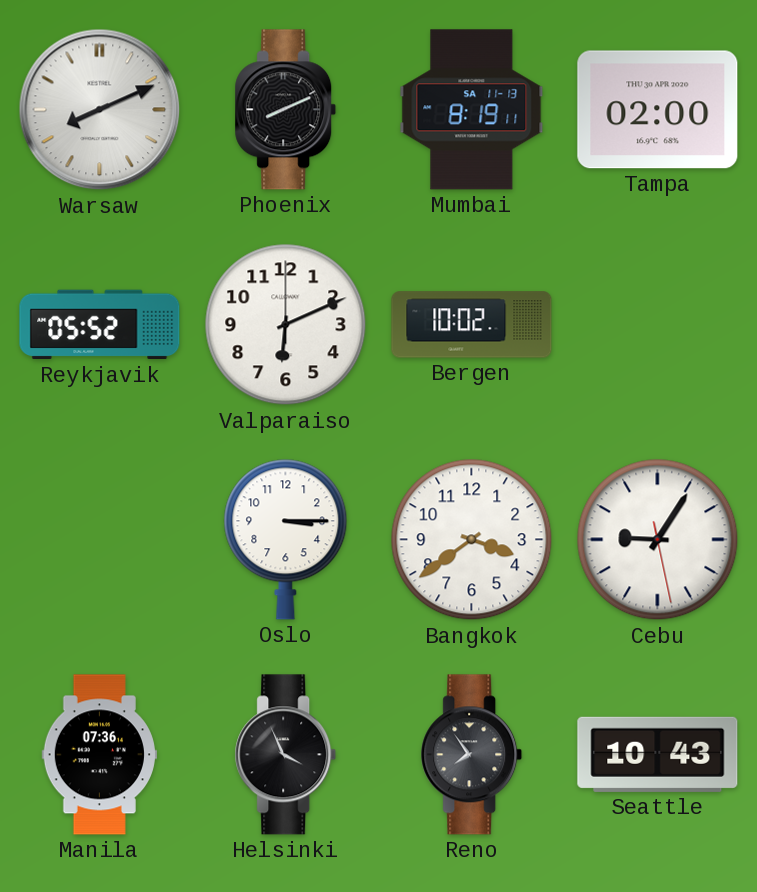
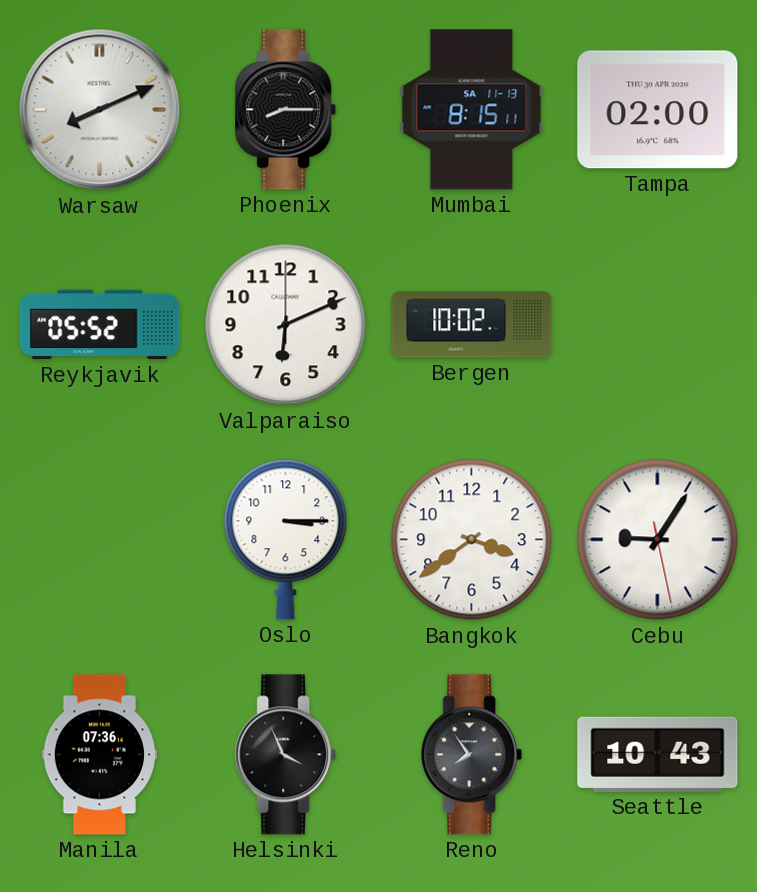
Phoenix: 8:11 -> 8:15
Mumbai: 8:19 -> 8:15
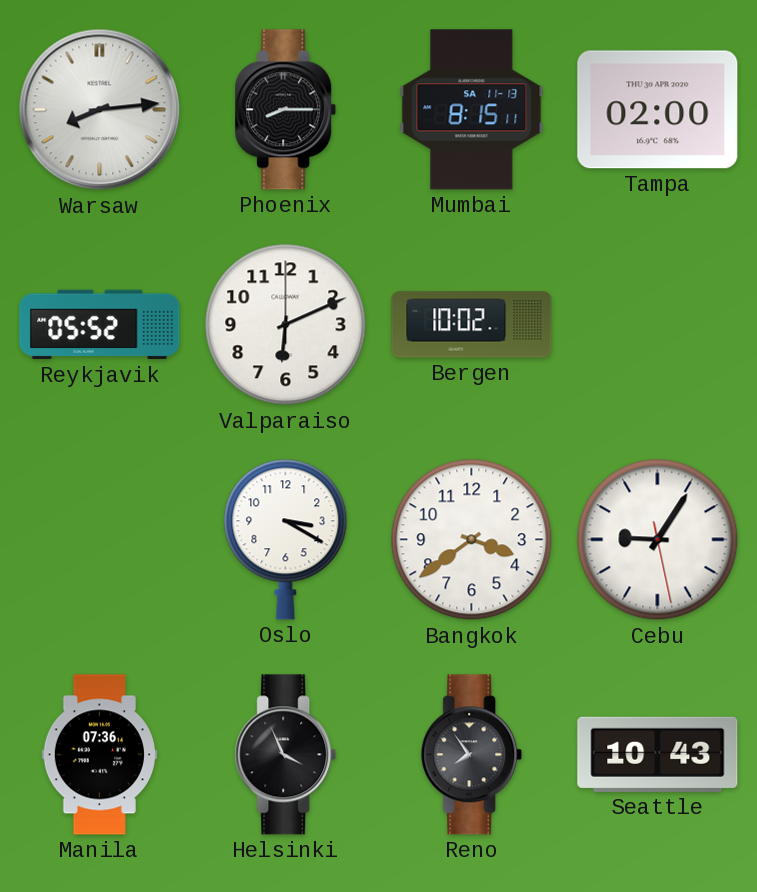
Warsaw: 8:11 -> 8:14
Oslo: 3:15 -> 3:20
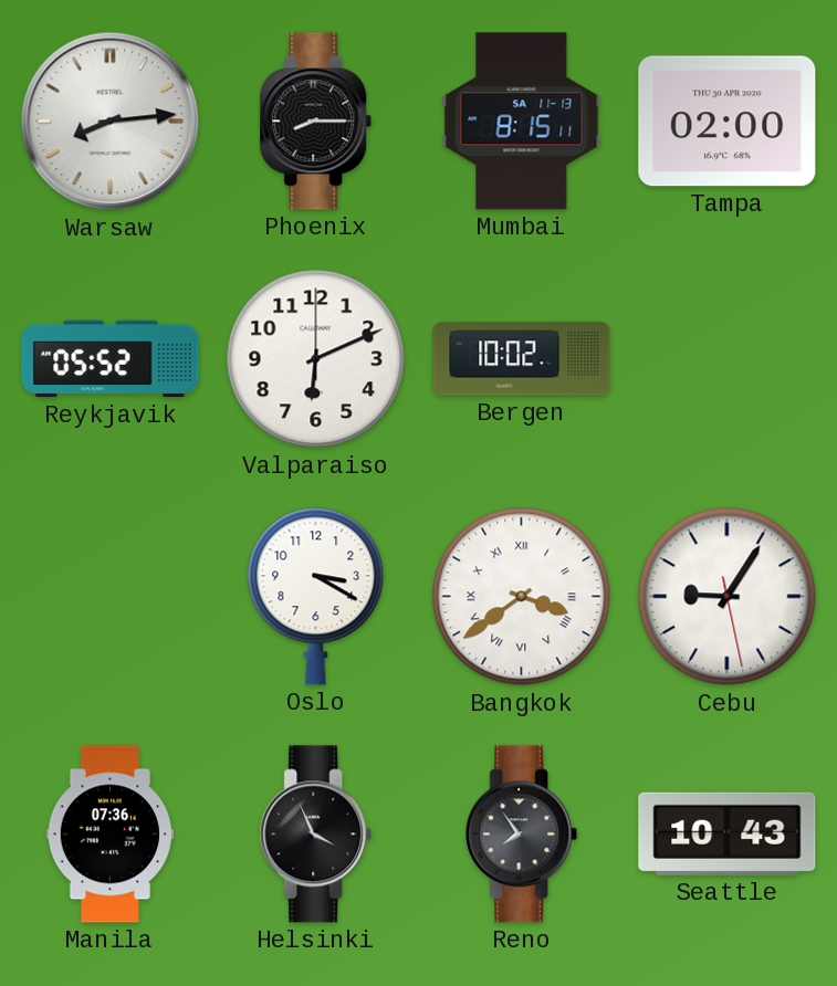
Bangkok numerals: Arabic -> Roman
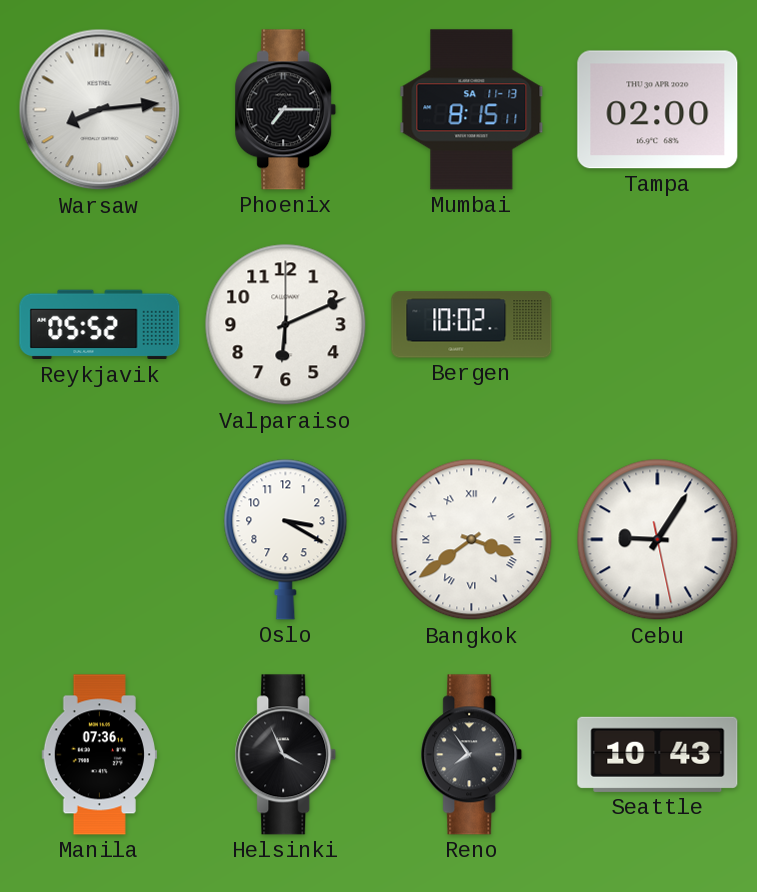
Phoenix: 8:15 -> 7:15
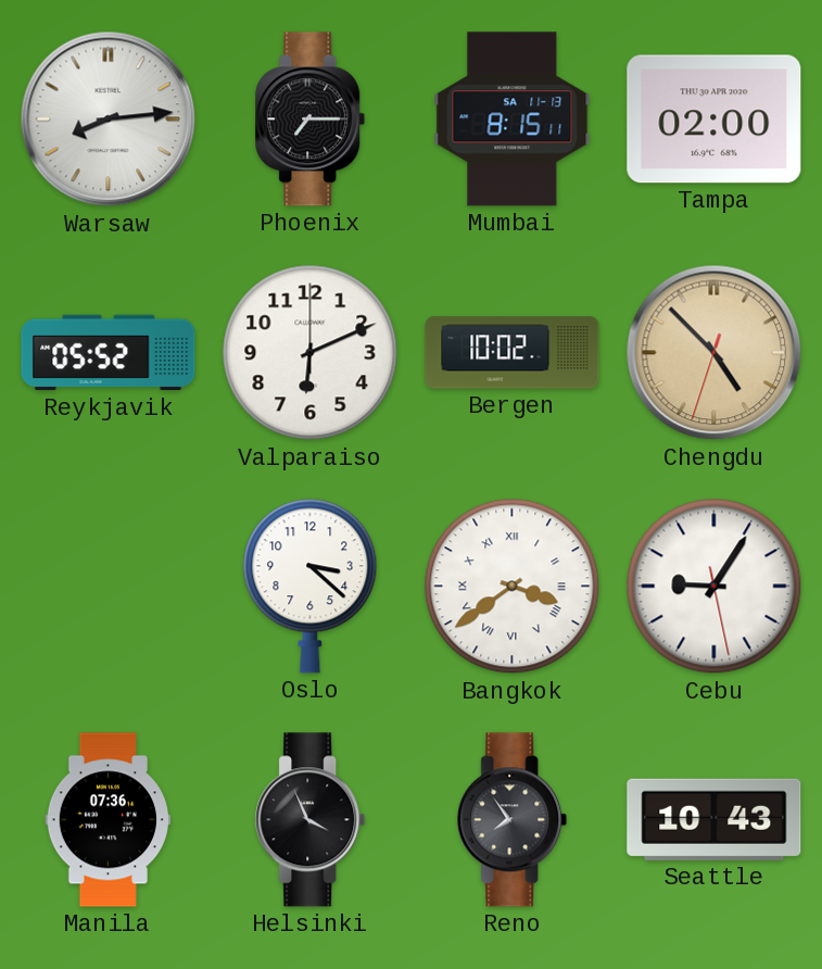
Chengdu: none -> 4:52
Oslo: 3:20 -> 3:22
